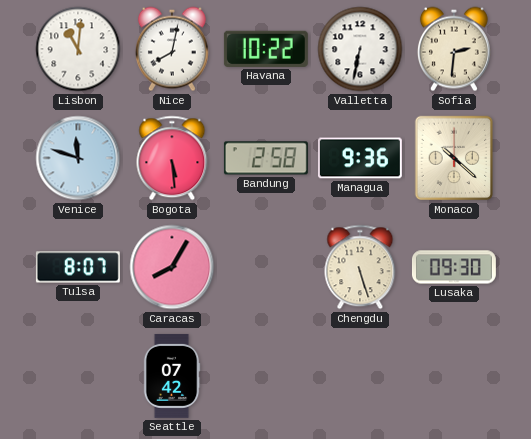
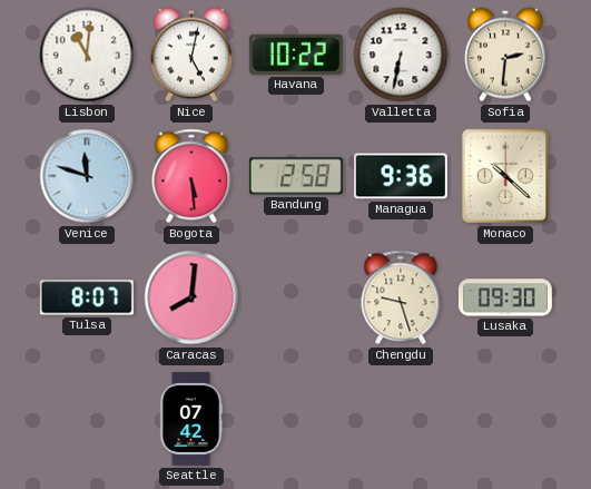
Nice: 8:02 -> 5:02
Caracas: 8:05 -> 8:01
Chengdu: 5:27 -> 9:27
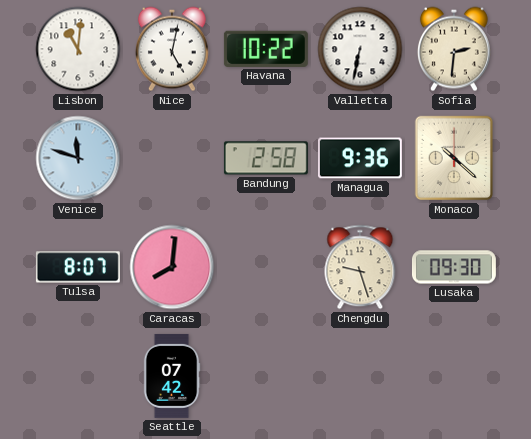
Bogota: 5:29 -> none
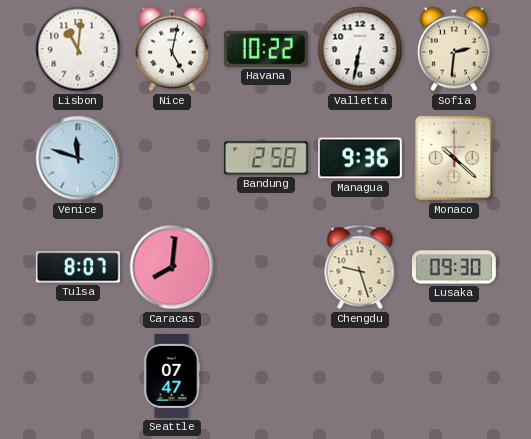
Seattle: 07:42 -> 07:47
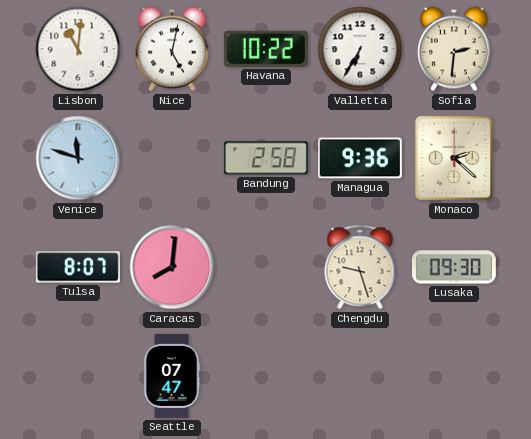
Valletta: 6:32 -> 6:35
Monaco: 10:22 -> 2:22
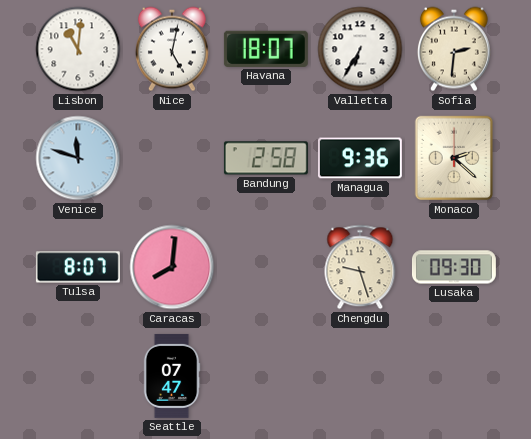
Havana: 10:22 -> 18:07
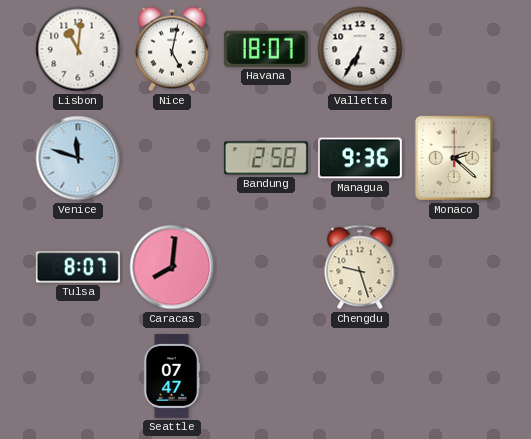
Sofia: 2:31 -> none
Lusaka: 09:30 -> none
